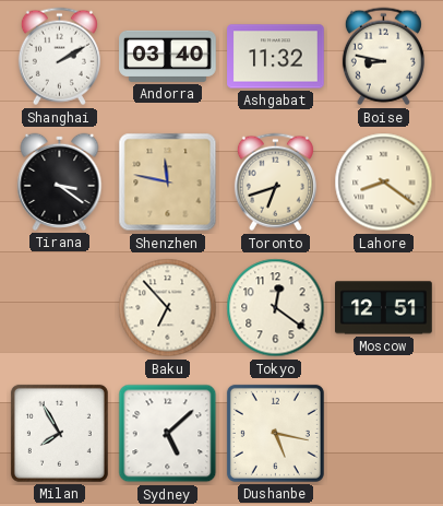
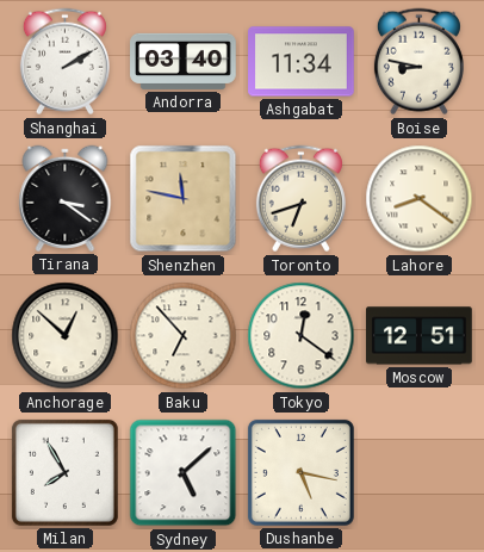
Ashgabat: 11:32 -> 11:34
Anchorage: none -> 12:52
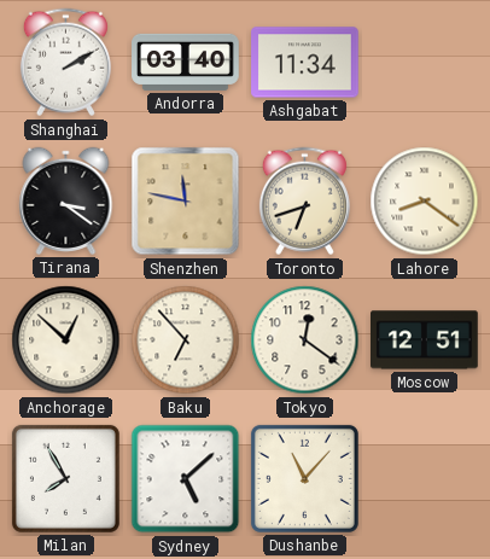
Boise: 8:47 -> none
Dushanbe: 5:17 -> 11:07
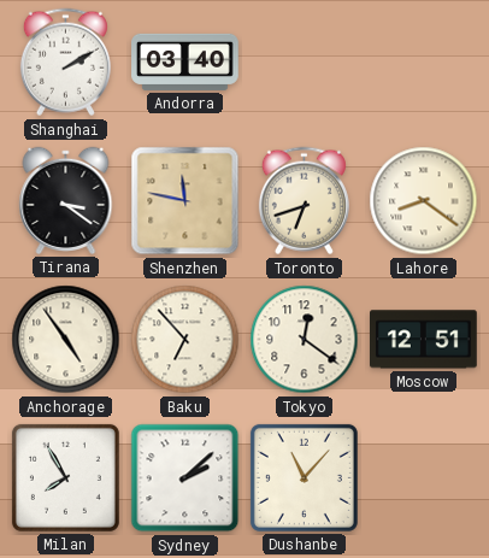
Ashgabat: 11:34 -> none
Anchorage: 12:52 -> 4:54
Sydney: 5:08 -> 2:08
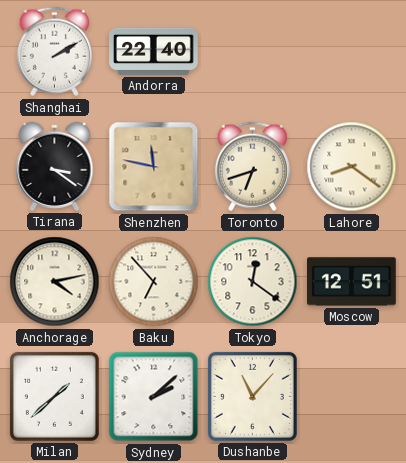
Andorra: 03:40 -> 22:40
Anchorage: 4:54 -> 4:13
Milan: 7:55 -> 1:38
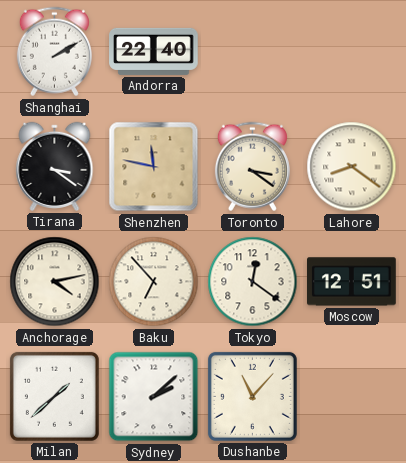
Toronto: 6:42 -> 3:21
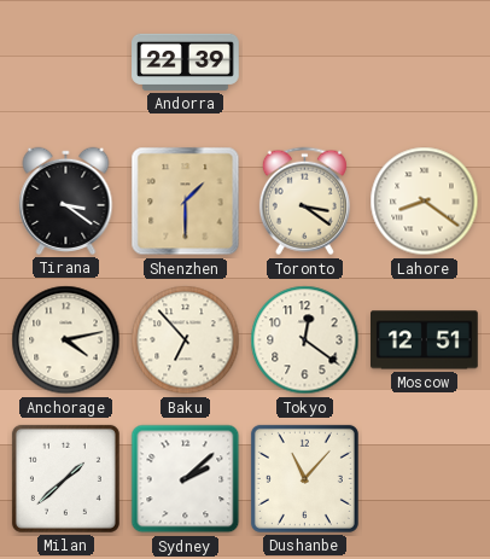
Shanghai: 2:10 -> none
Andorra: 22:40 -> 22:39
Shenzhen: 11:47 -> 1:30
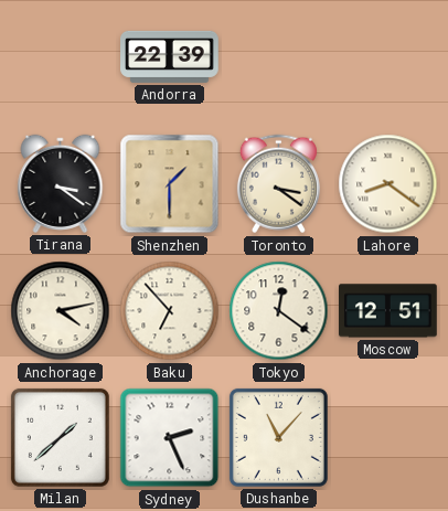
Sydney: 2:08 -> 2:26
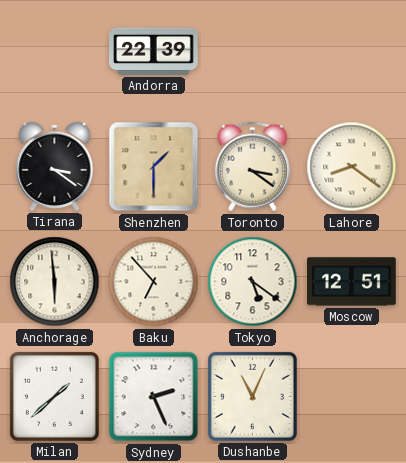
Anchorage: 4:13 -> 5:59
Tokyo: 12:21 -> 5:21
Dushanbe: 11:07 -> 11:04
